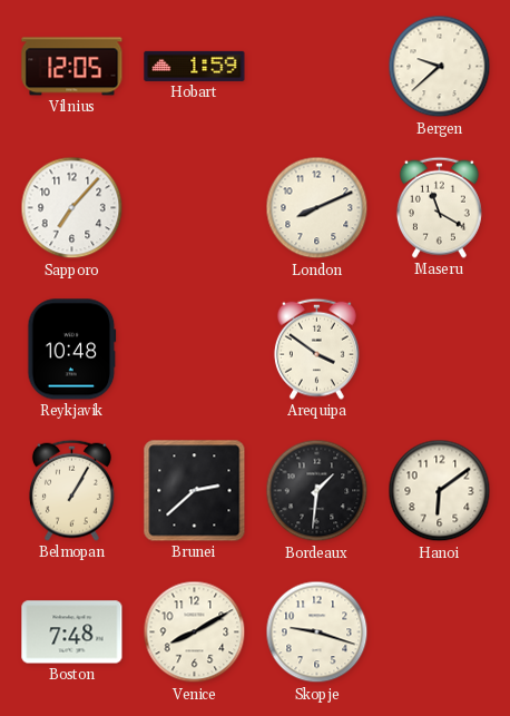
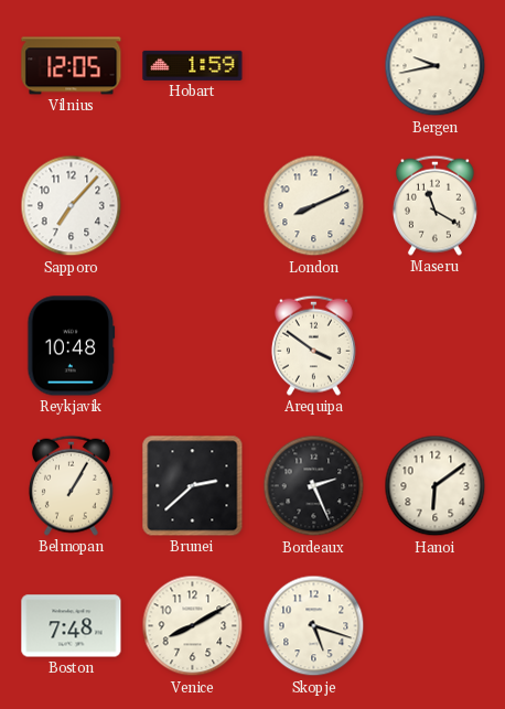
Bergen: 9:38 -> 9:43
Bordeaux: 1:31 -> 2:26
Skopje: 9:18 -> 5:18
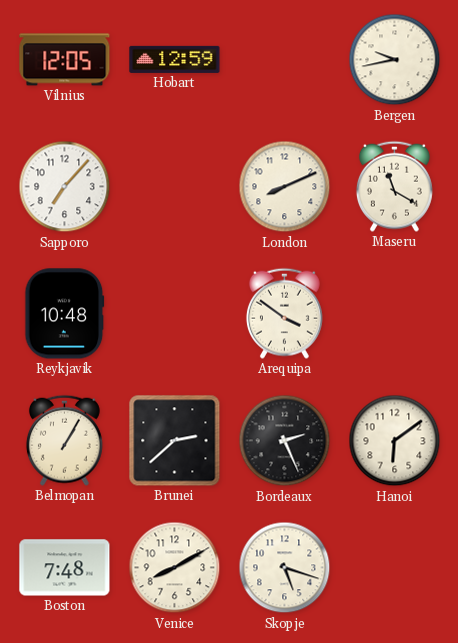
Hobart: 1:59 -> 12:59
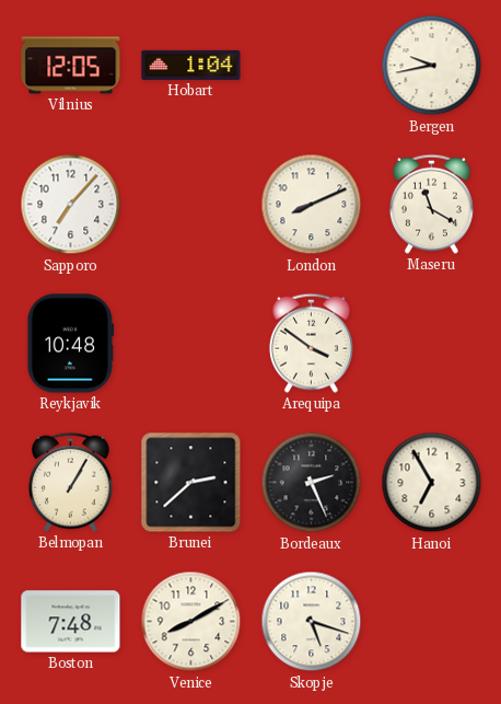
Hobart: 12:59 -> 1:04
Hanoi: 6:09 -> 6:55
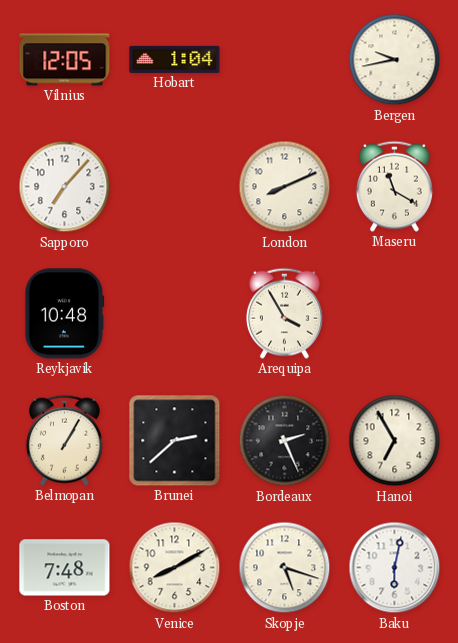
Arequipa: 3:51 -> 3:55
Baku: none -> 6:02
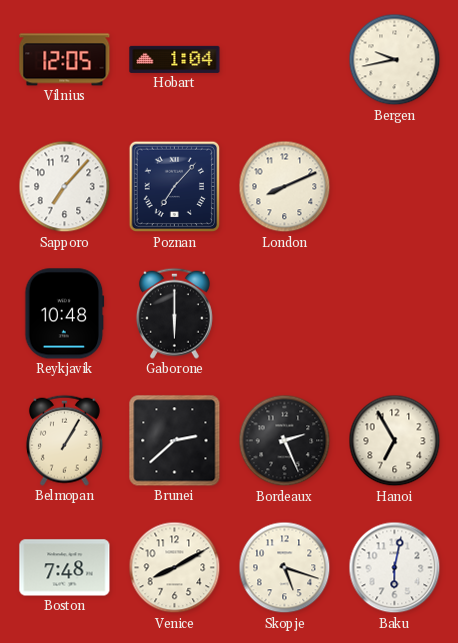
Poznan: none -> 7:07
Maseru: 11:20 -> none
Gaborone: none -> 6:00
Arequipa: 3:55 -> none
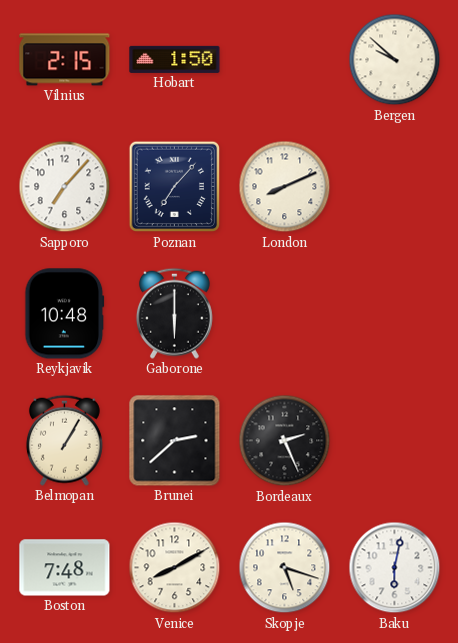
Vilnius: 12:05 -> 2:15
Hobart: 1:04 -> 1:50
Bergen: 9:43 -> 9:52
Hanoi: 6:55 -> none
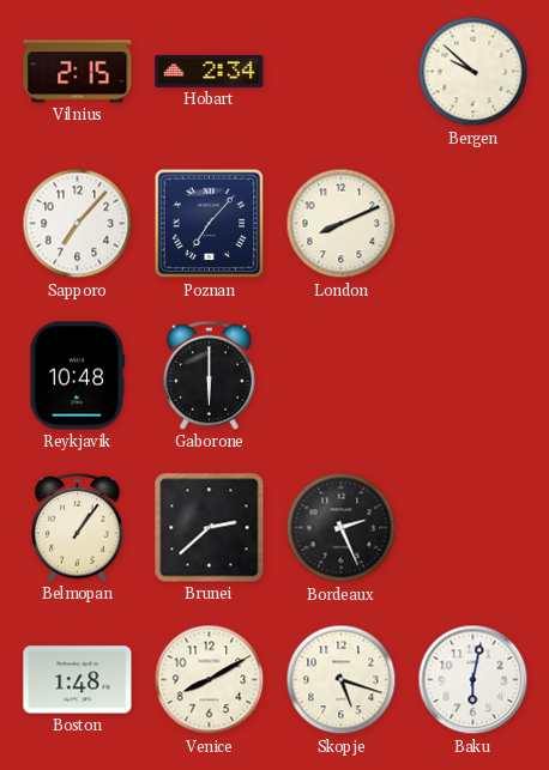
Hobart: 1:50 -> 2:34
Belmopan: 1:05 -> 1:06
Boston: 7:48 -> 1:48
